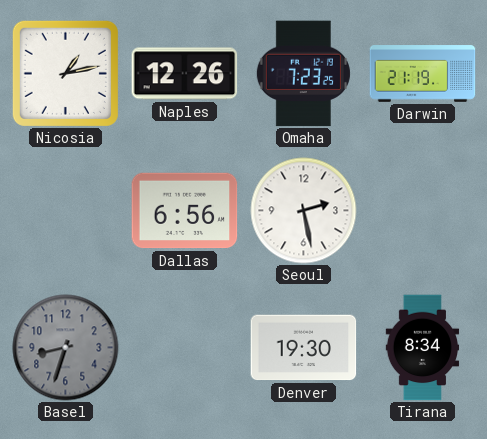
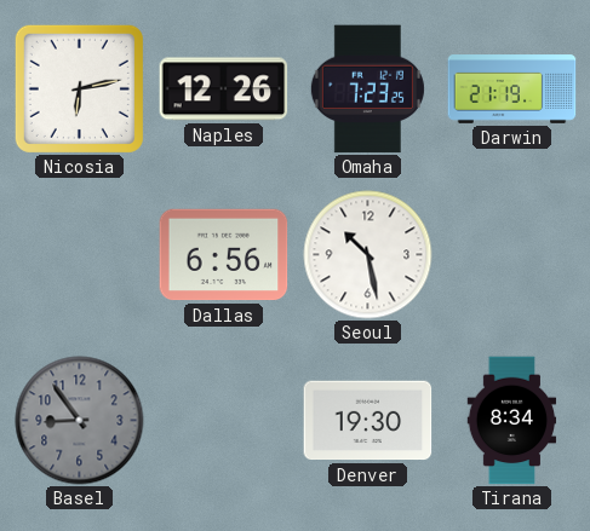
Nicosia: 1:13 -> 6:13
Seoul: 2:28 -> 10:28
Basel: 8:33 -> 8:54
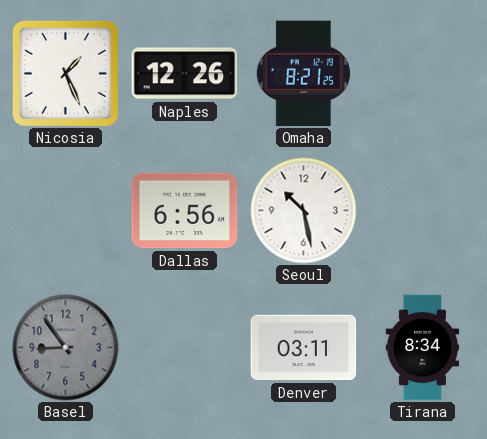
Nicosia: 6:13 -> 1:26
Omaha: 7:23 -> 8:21
Darwin: 21:19 -> none
Denver: 19:30 -> 03:11
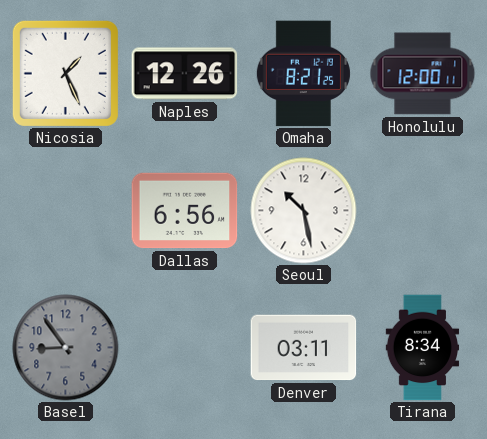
Honolulu: none -> 12:00
